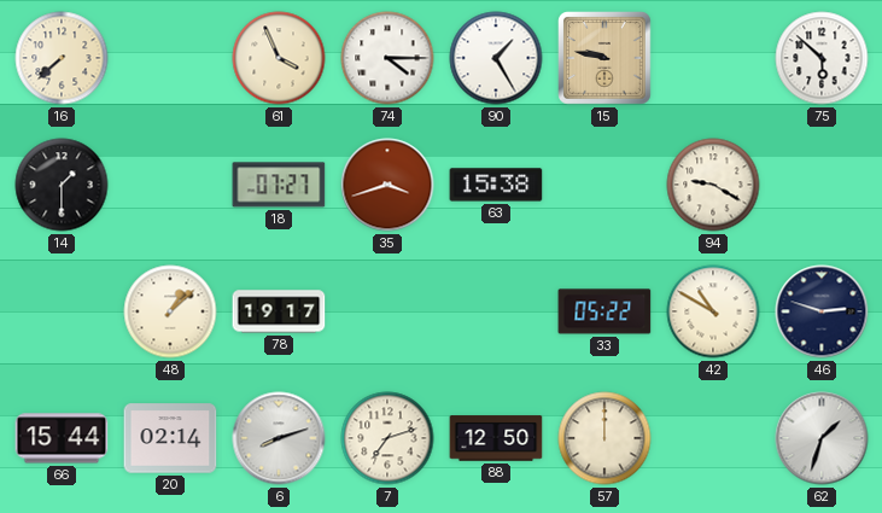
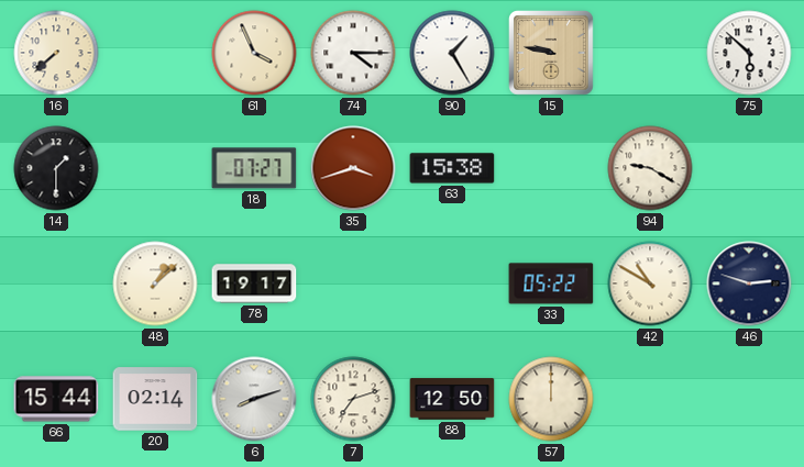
62: 1:33 -> none
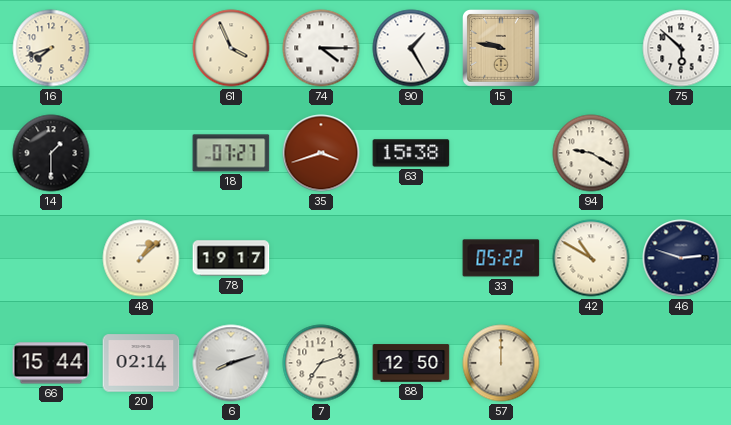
16: 7:38 -> 7:42
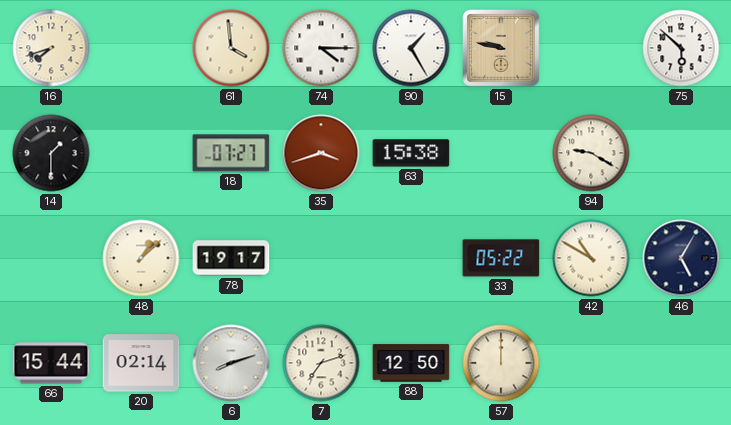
61: 3:56 -> 3:59
46: 2:48 -> 5:05
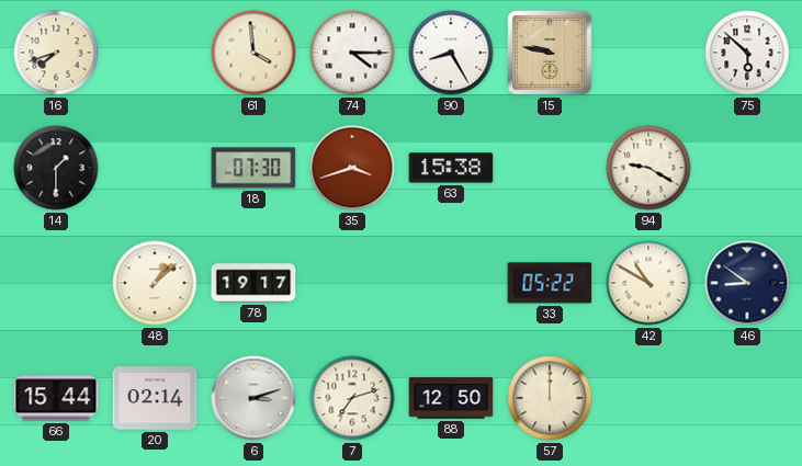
90: 1:25 -> 8:25
18: 07:27 -> 07:30
46: 5:05 -> 8:51
6: 8:12 -> 3:12
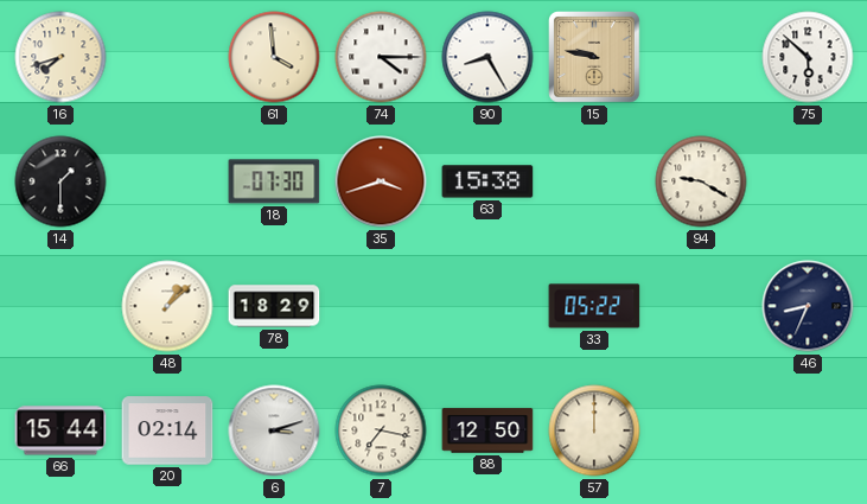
78: 19:17 -> 18:29
42: 10:50 -> none
46: 8:51 -> 8:34
7: 7:12 -> 7:17
